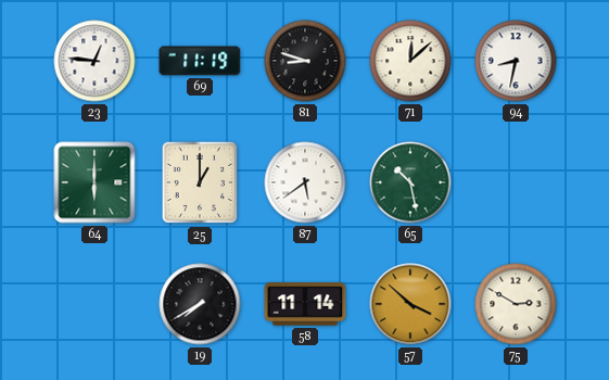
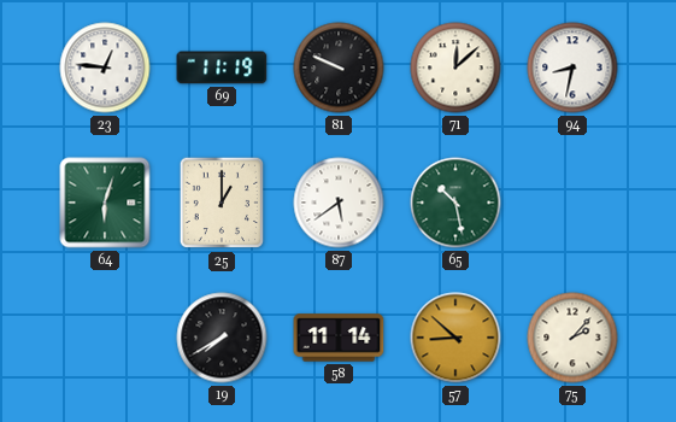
81: 8:48 -> 9:49
64: 6:00 -> 6:03
57: 3:52 -> 8:52
75: 2:50 -> 2:07
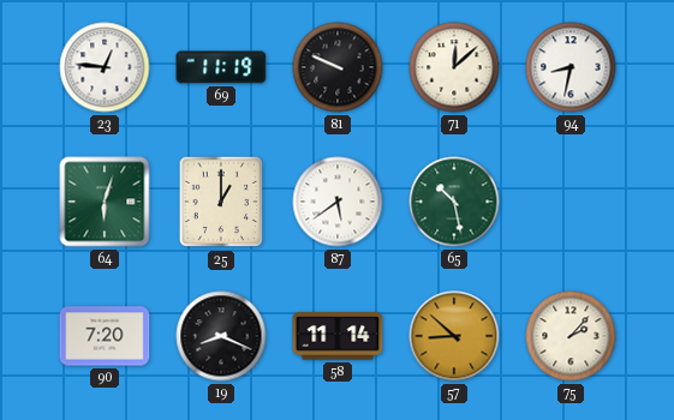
90: none -> 7:20
19: 7:40 -> 8:19
